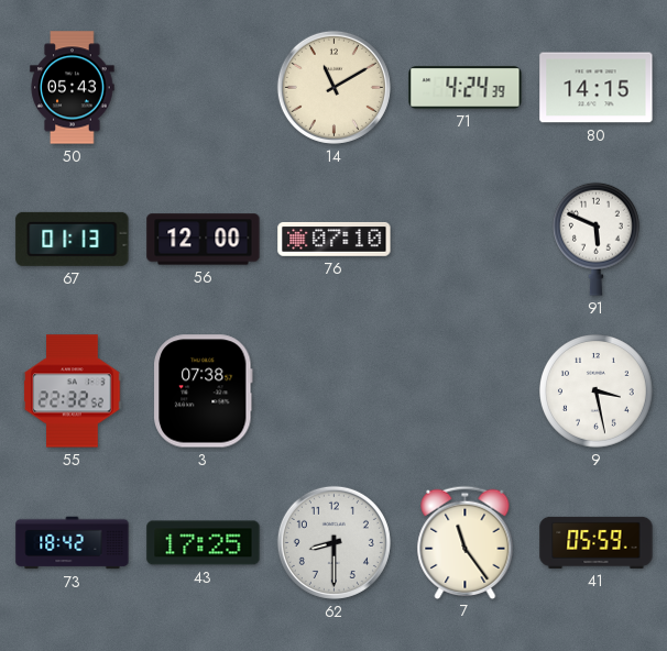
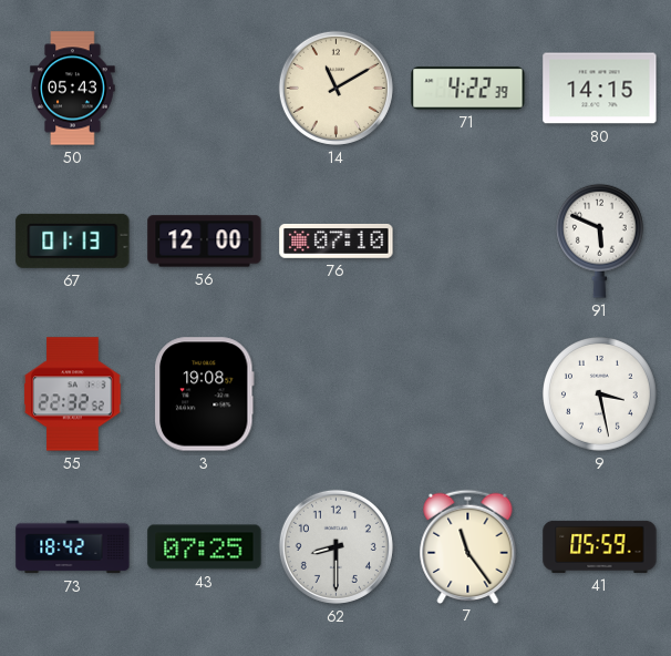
71: 4:24 -> 4:22
3: 07:38 -> 19:08
43: 17:25 -> 07:25
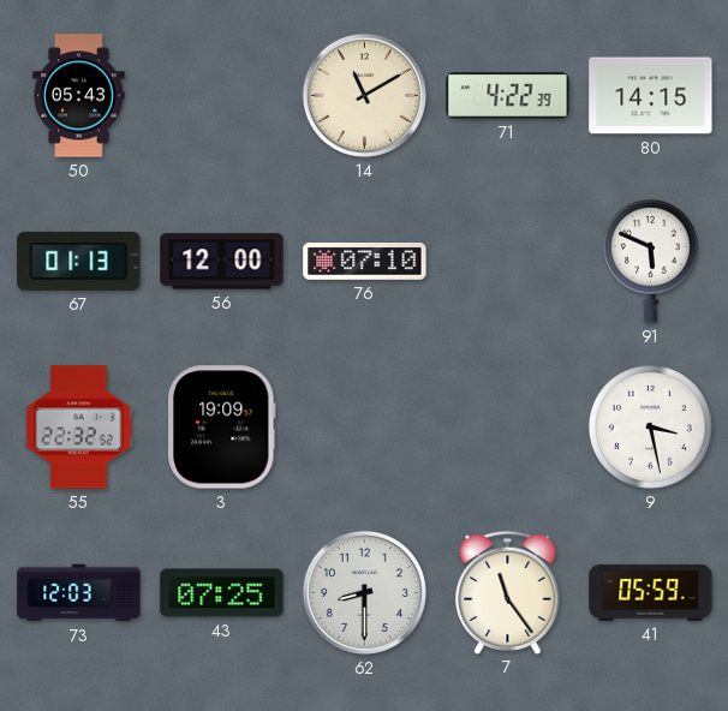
3: 19:08 -> 19:09
73: 18:42 -> 12:03
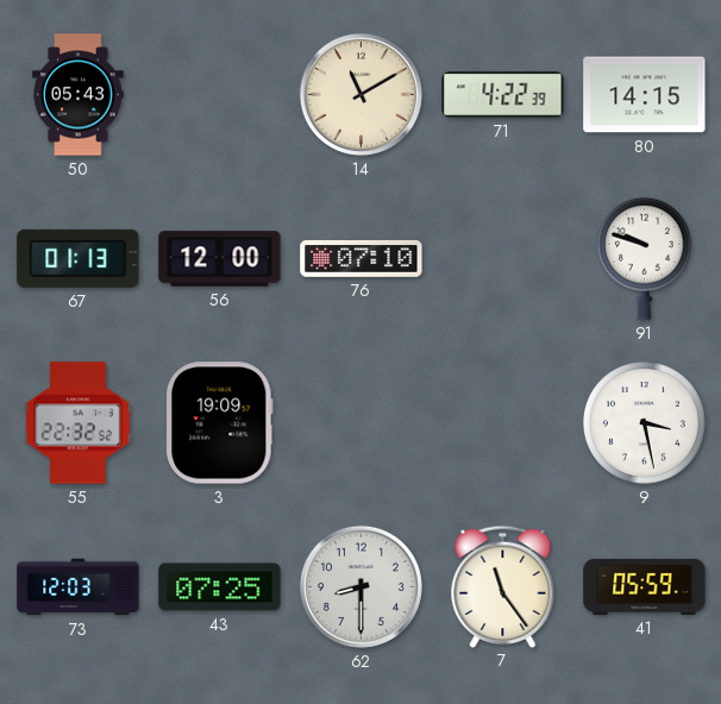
91: 5:49 -> 9:48
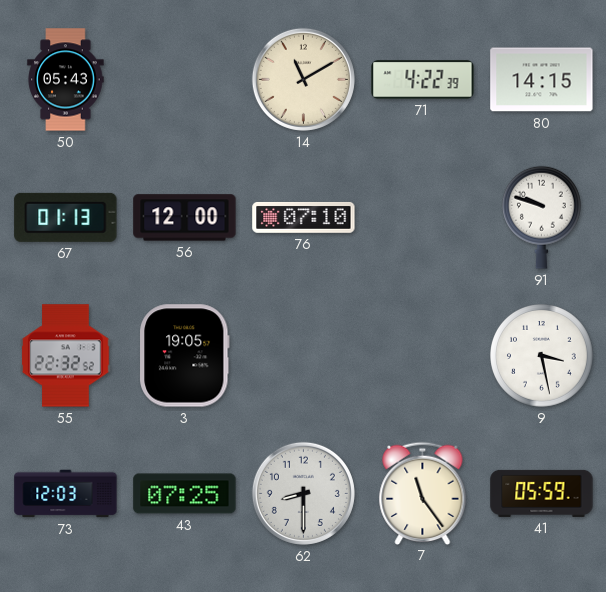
3: 19:09 -> 19:05
